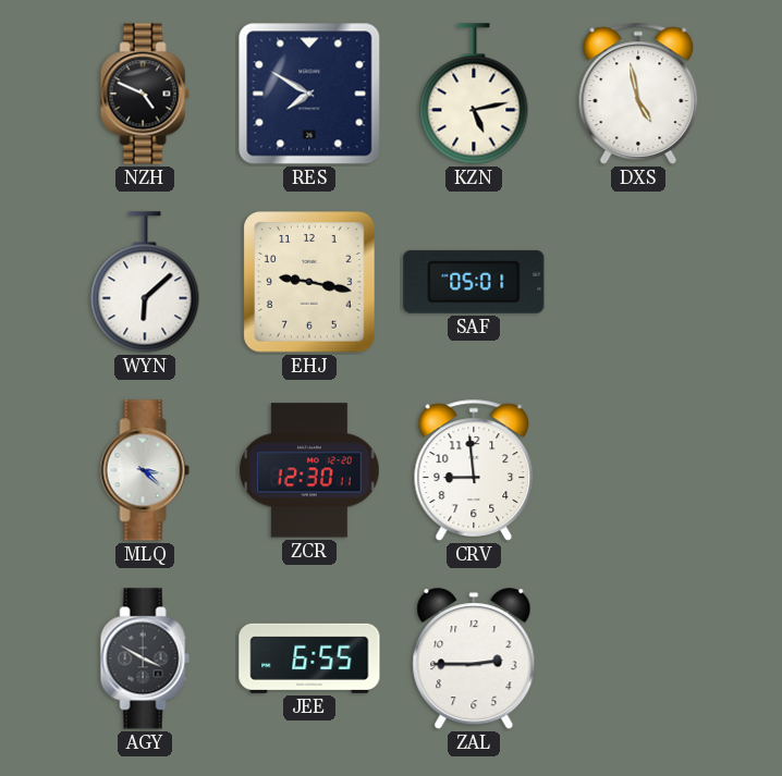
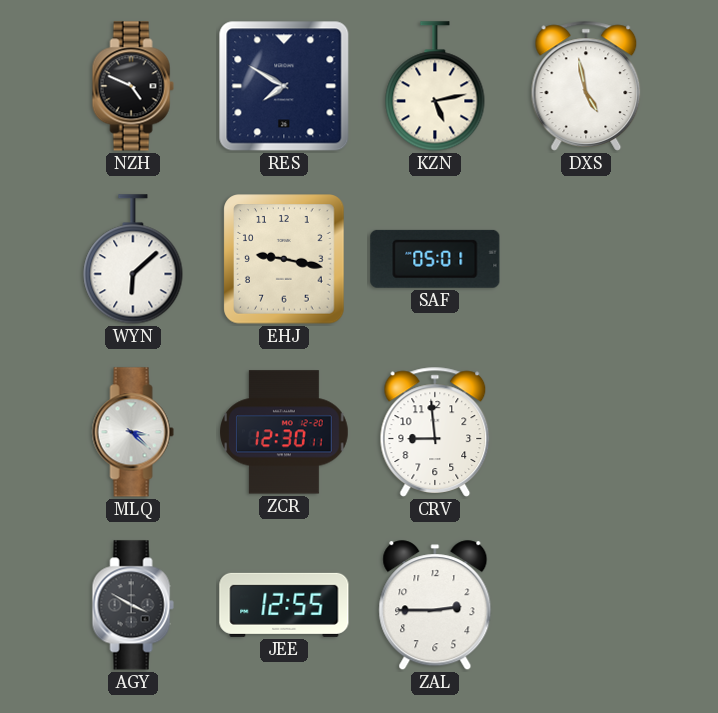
JEE: 6:55 -> 12:55
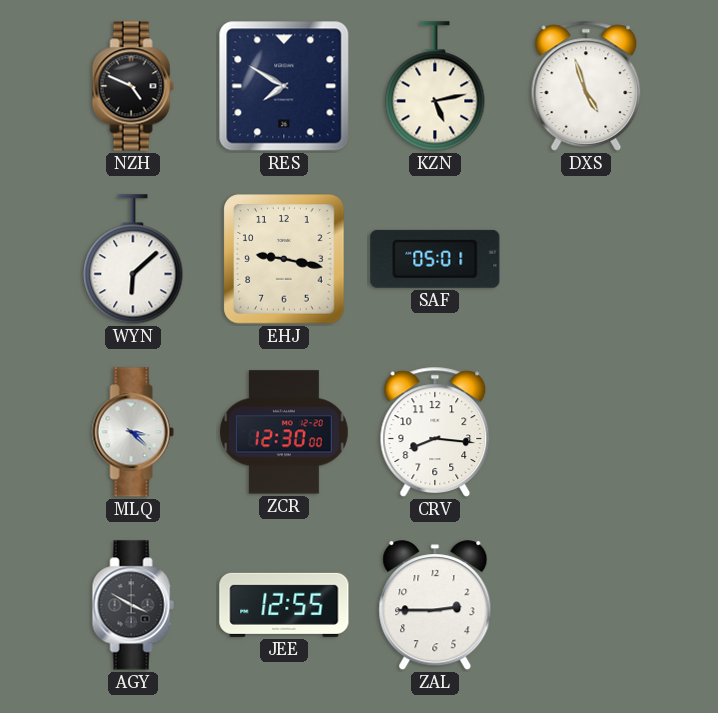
DXS: 4:58 -> 4:57
ZCR: 12:30:11 -> 12:30:00
CRV: 8:59 -> 8:16
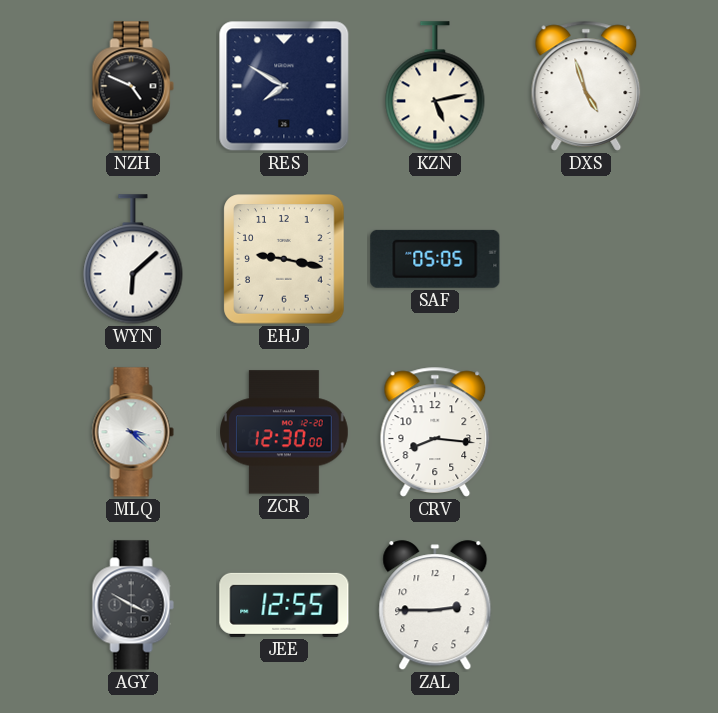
SAF: 05:01 -> 05:05
